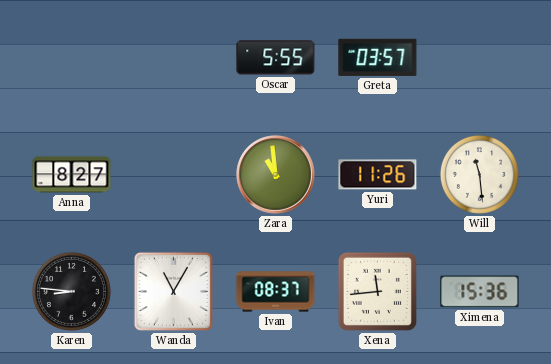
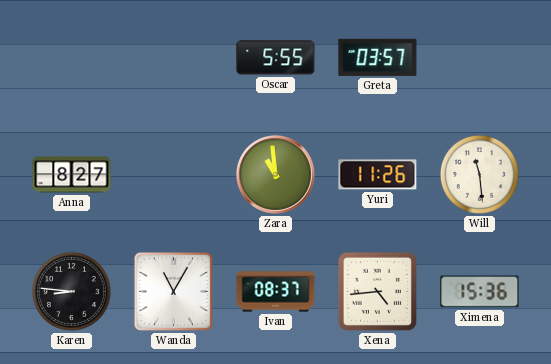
Xena: 11:44 -> 4:44
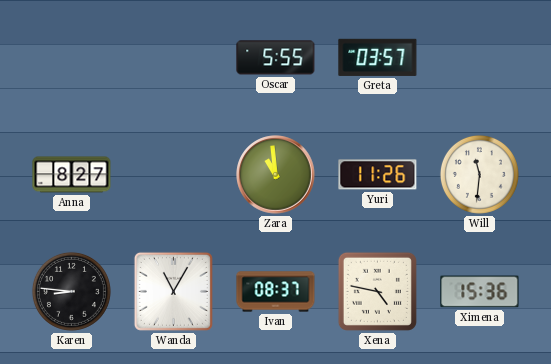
Will: 11:29 -> 11:31
Xena: 4:44 -> 4:47
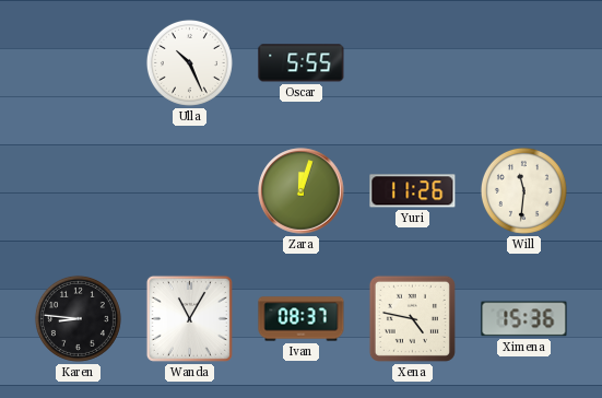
Ulla: none -> 10:26
Greta: 03:57 -> none
Anna: 8:27 -> none
Zara: 10:59 -> 12:03
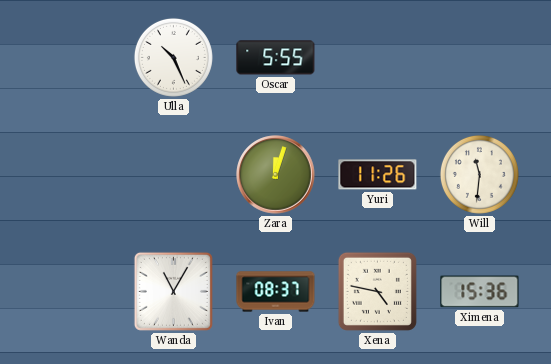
Karen: 8:46 -> none
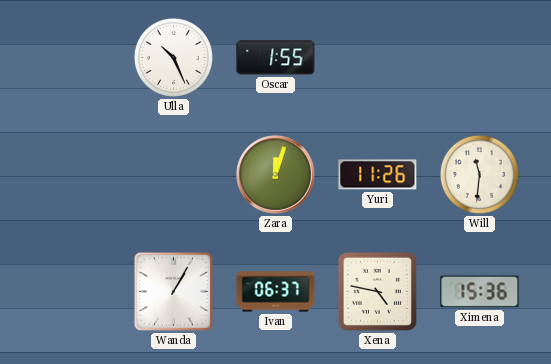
Oscar: 5:55 -> 1:55
Wanda: 11:05 -> 1:05
Ivan: 08:37 -> 06:37
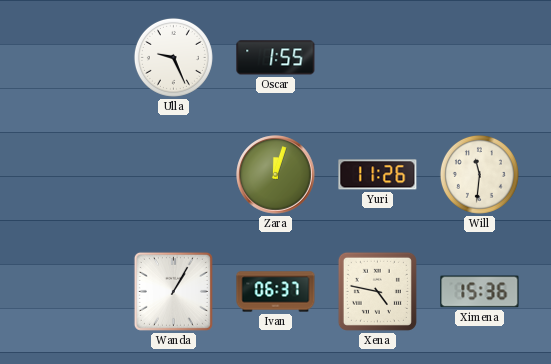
Ulla: 10:26 -> 9:26
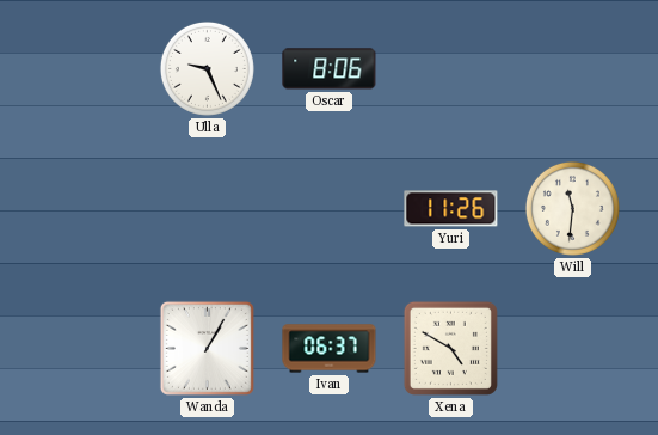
Oscar: 1:55 -> 8:06
Zara: 12:03 -> none
Xena: 4:47 -> 4:50
Ximena: 15:36 -> none
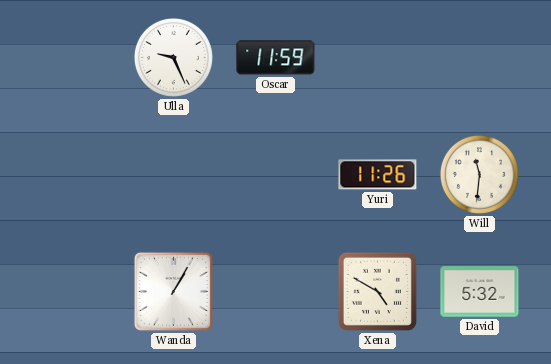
Oscar: 8:06 -> 11:59
Ivan: 06:37 -> none
David: none -> 5:32
